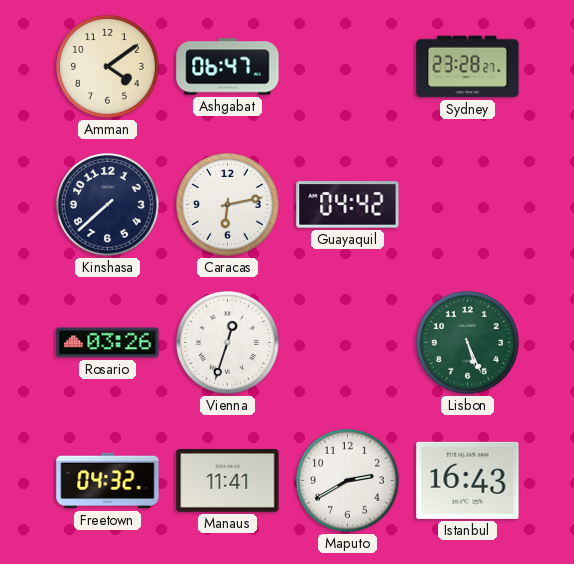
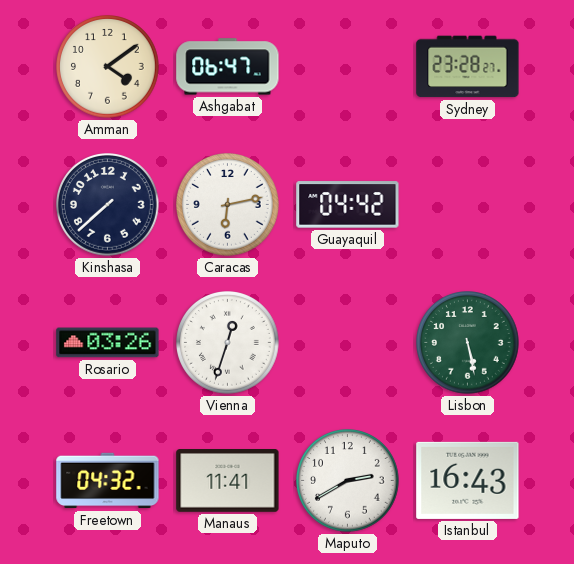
Lisbon: 5:26 -> 5:28
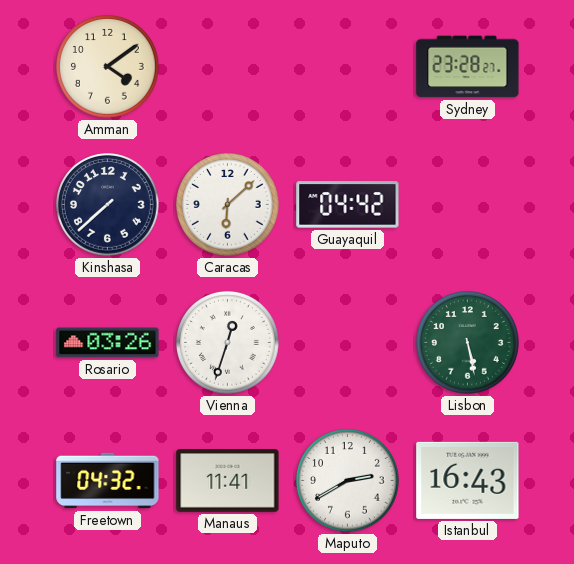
Ashgabat: 06:47 -> none
Caracas: 6:13 -> 6:08
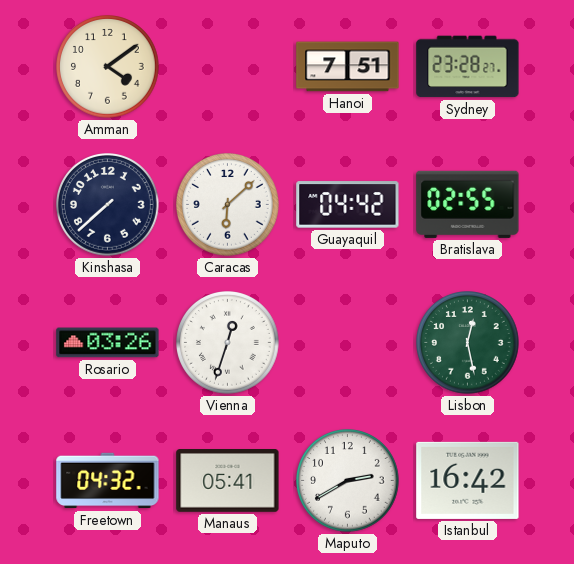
Hanoi: none -> 7:51
Bratislava: none -> 02:55
Lisbon: 5:28 -> 12:28
Manaus: 11:41 -> 05:41
Istanbul: 16:43 -> 16:42
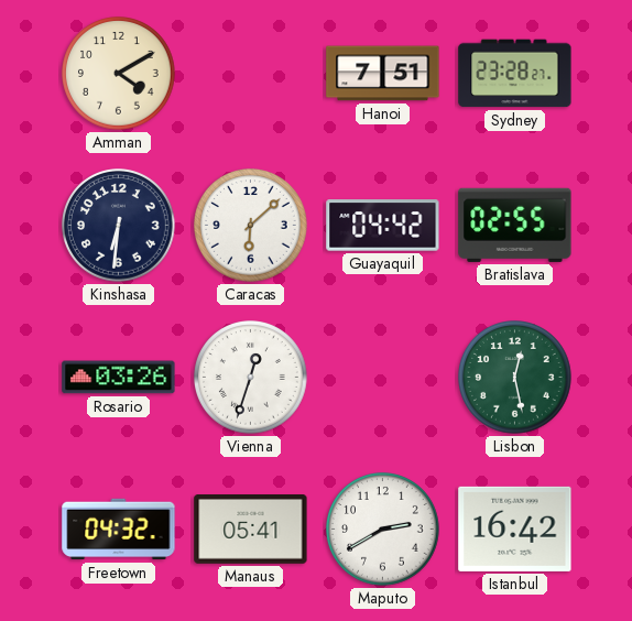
Amman: 4:09 -> 4:10
Kinshasa: 7:38 -> 6:31
